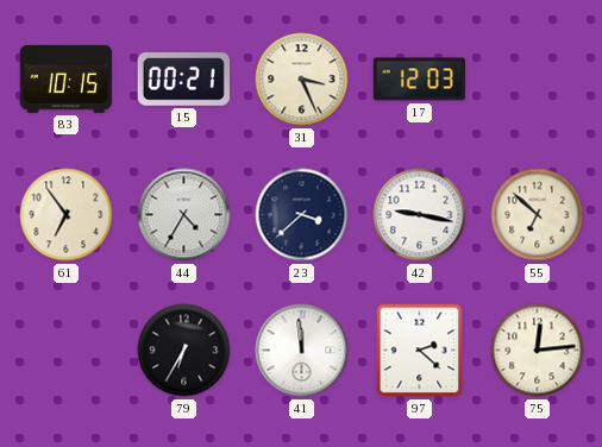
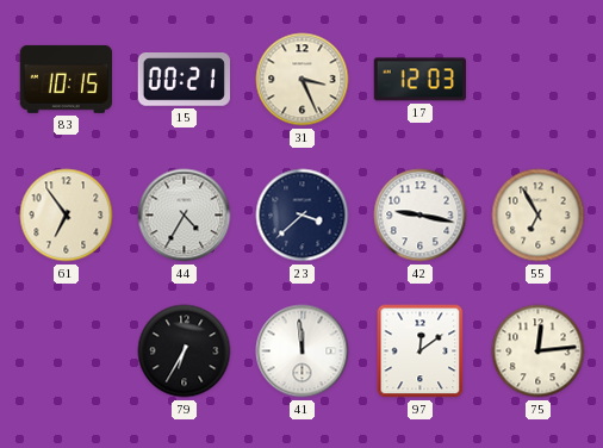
55: 6:52 -> 6:55
97: 2:22 -> 12:09
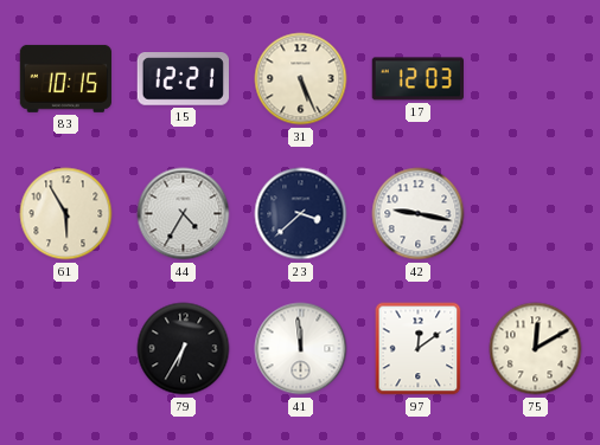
15: 00:21 -> 12:21
31: 3:26 -> 5:26
61: 6:54 -> 5:55
55: 6:55 -> none
75: 12:14 -> 12:10
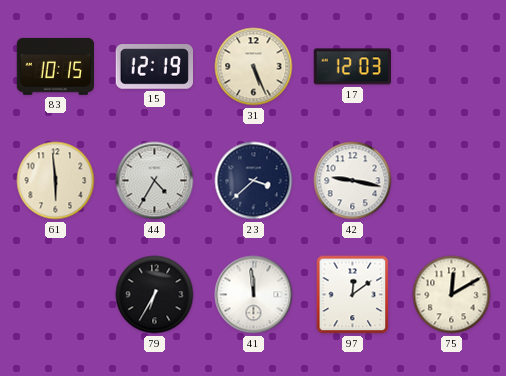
15: 12:21 -> 12:19
61: 5:55 -> 5:59
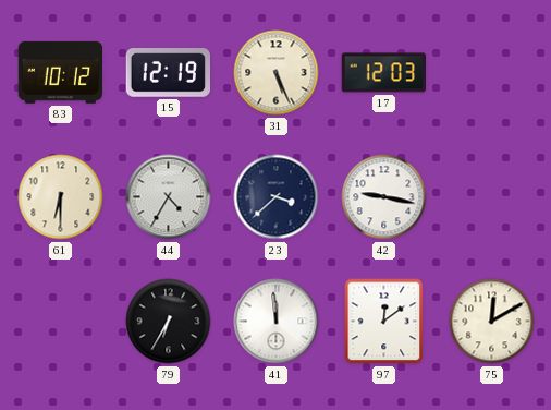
83: 10:15 -> 10:12
61: 5:59 -> 6:30
